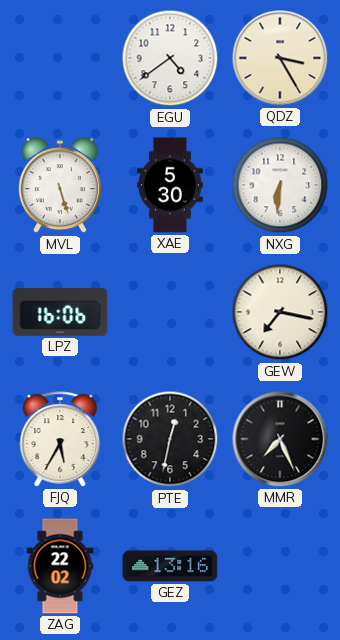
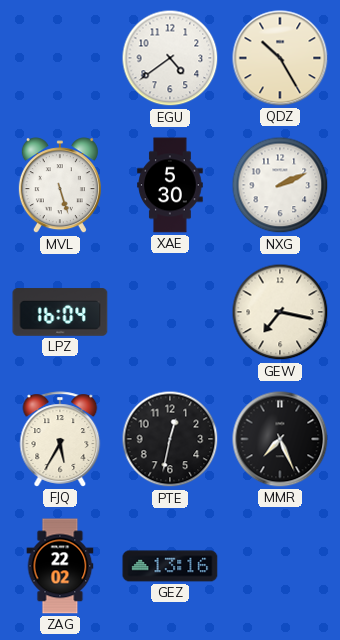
QDZ: 3:25 -> 10:25
NXG: 6:31 -> 2:11
LPZ: 16:06 -> 16:04
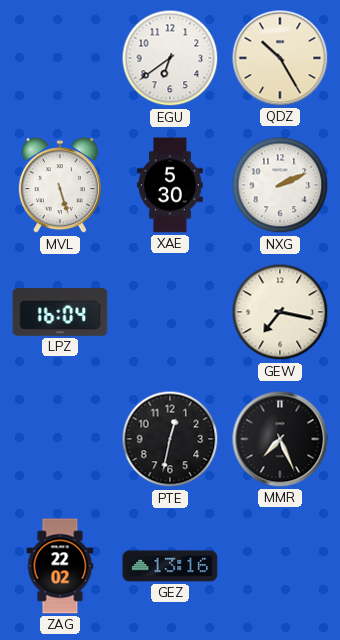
EGU: 4:39 -> 6:39
FJQ: 5:35 -> none
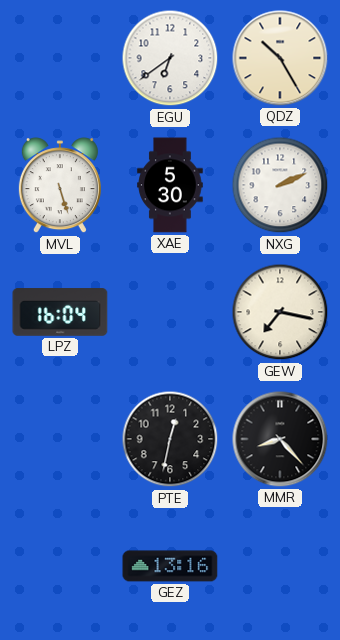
MMR: 7:26 -> 8:23
ZAG: 22:02 -> none
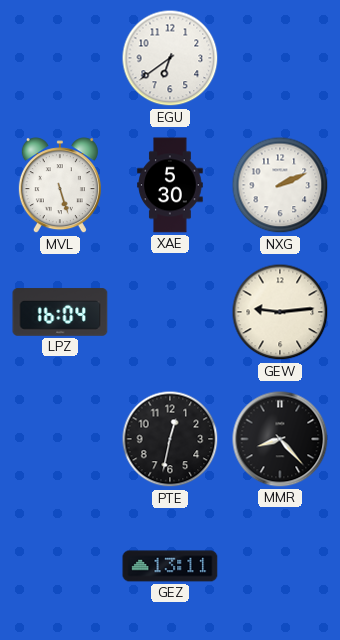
QDZ: 10:25 -> none
GEW: 7:17 -> 9:14
GEZ: 13:16 -> 13:11
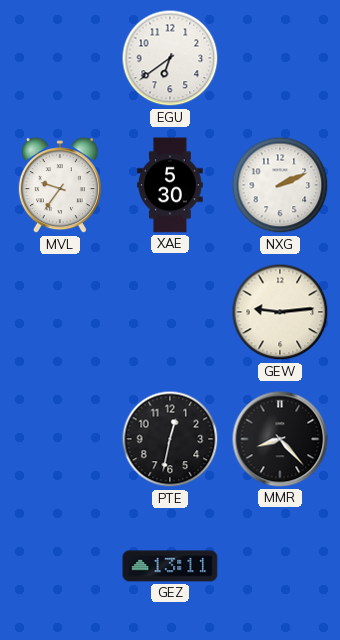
MVL: 5:27 -> 9:36
LPZ: 16:04 -> none
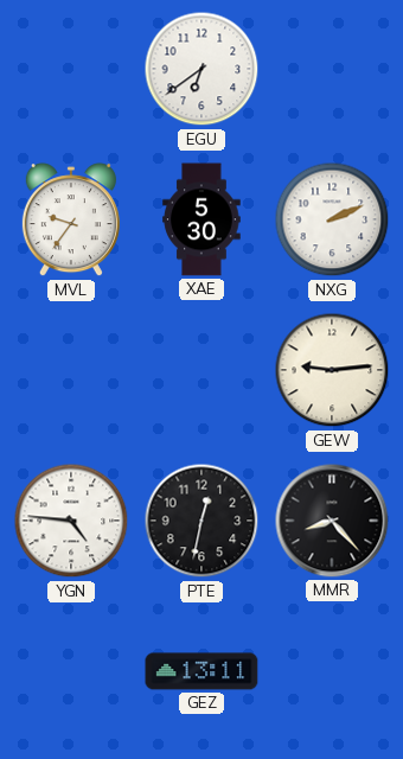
YGN: none -> 4:46
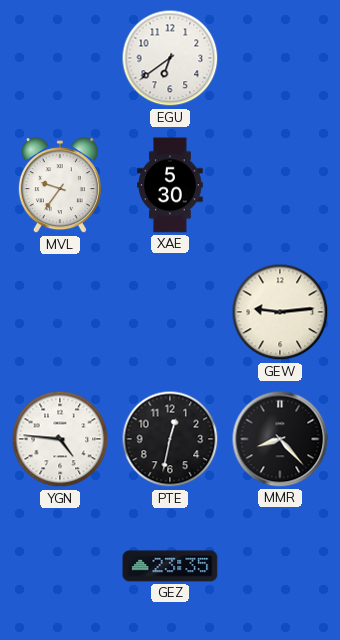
NXG: 2:11 -> none
GEZ: 13:11 -> 23:35
